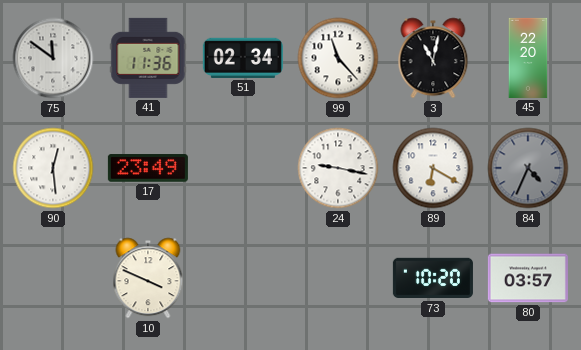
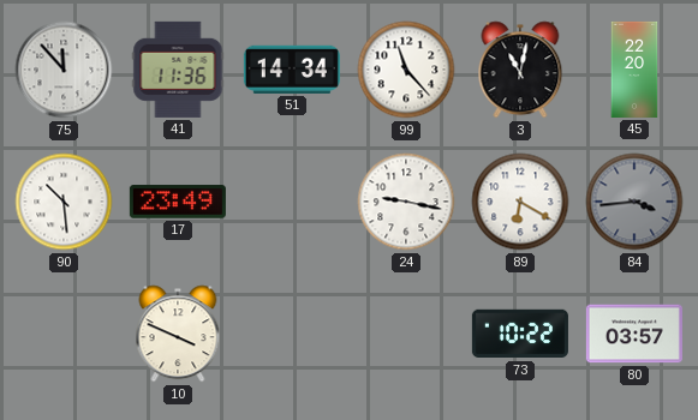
75: 11:51 -> 11:53
51: 02:34 -> 14:34
90: 12:29 -> 10:29
84: 4:34 -> 3:44
73: 10:20 -> 10:22
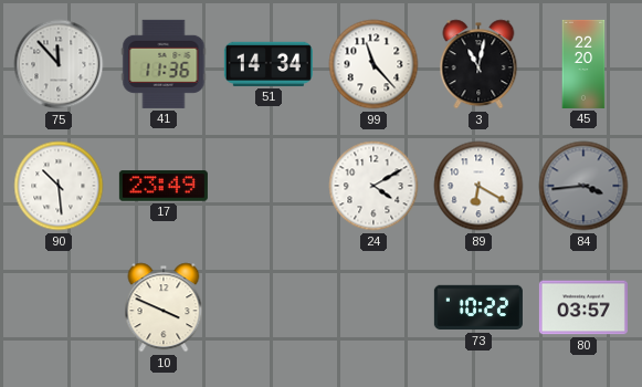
24: 9:17 -> 4:10
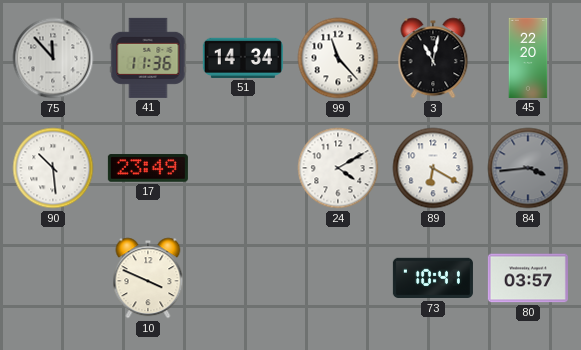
73: 10:22 -> 10:41
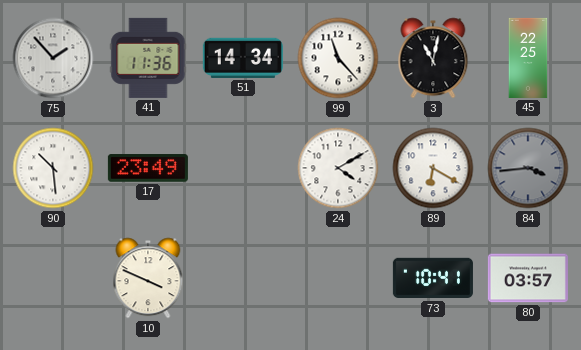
75: 11:53 -> 1:53
45: 22:20 -> 22:25
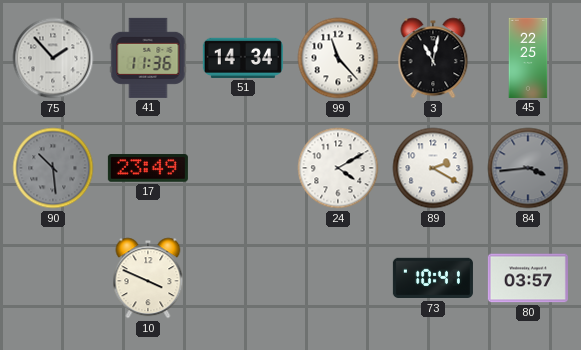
90 dial: white -> grey
89: 6:20 -> 2:20
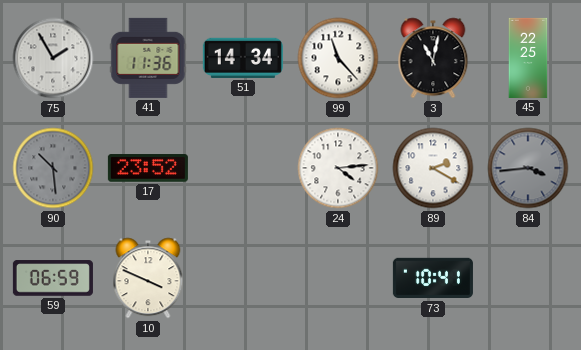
75: 1:53 -> 1:55
17: 23:49 -> 23:52
24: 4:10 -> 4:14
59: none -> 06:59
80: 03:57 -> none
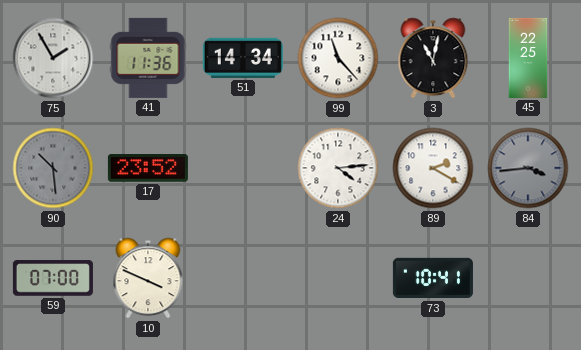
59: 06:59 -> 07:00
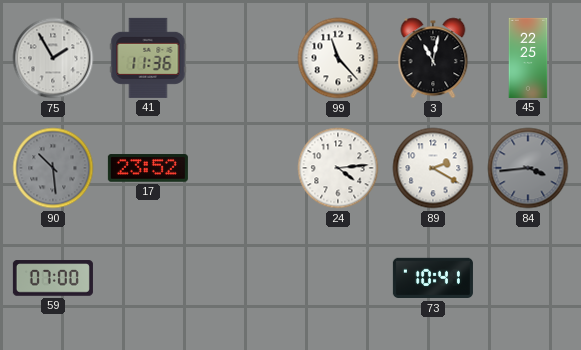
51: 14:34 -> none
10: 3:49 -> none
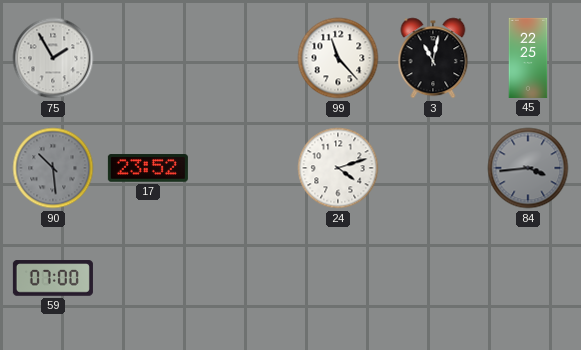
41: 11:36 -> none
24: 4:14 -> 4:12
89: 2:20 -> none
73: 10:41 -> none
